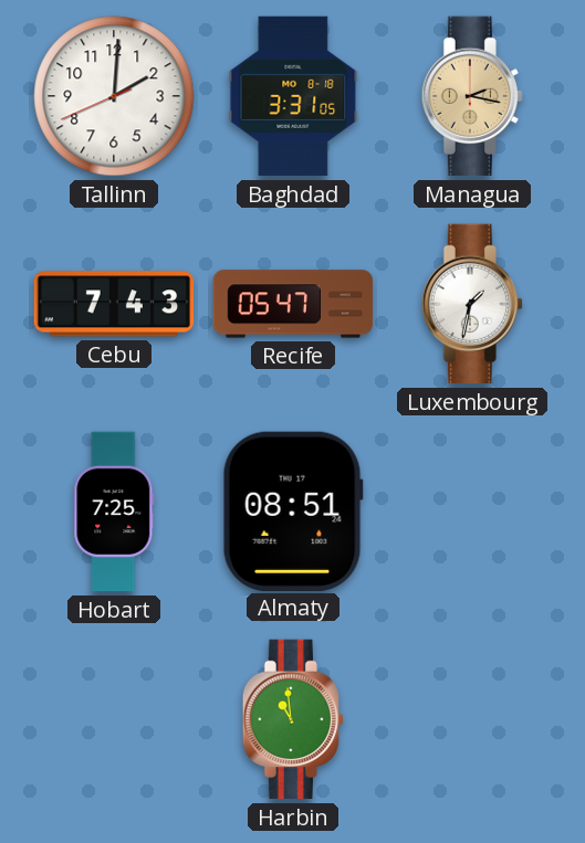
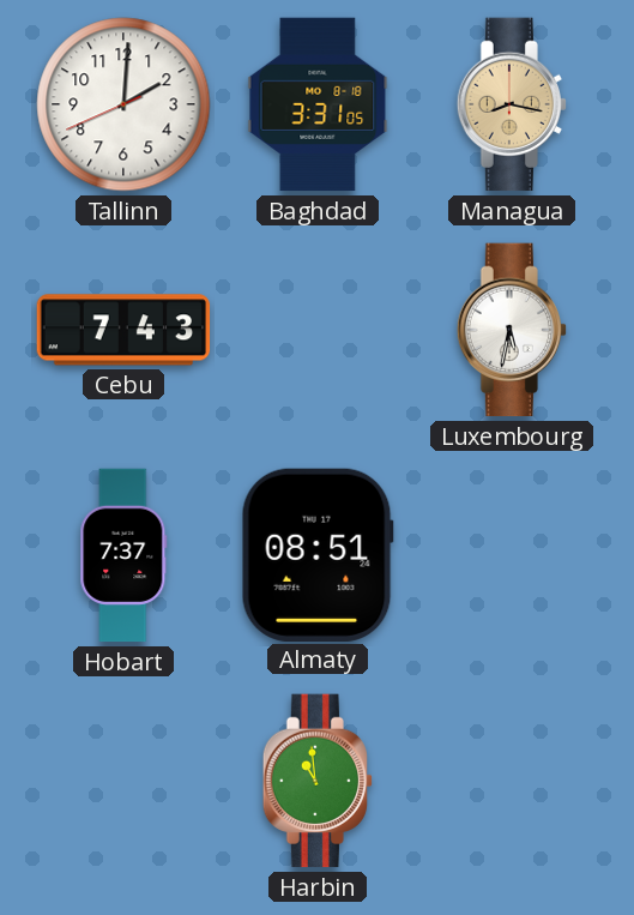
Managua: 2:17 -> 8:17
Recife: 05:47 -> none
Luxembourg: 1:32 -> 5:32
Hobart: 7:25 -> 7:37
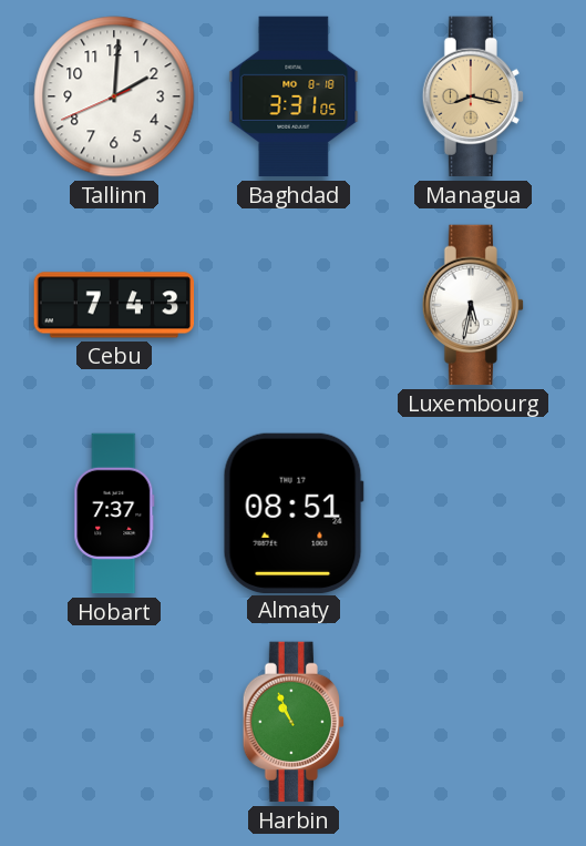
Harbin: 10:59 -> 10:56
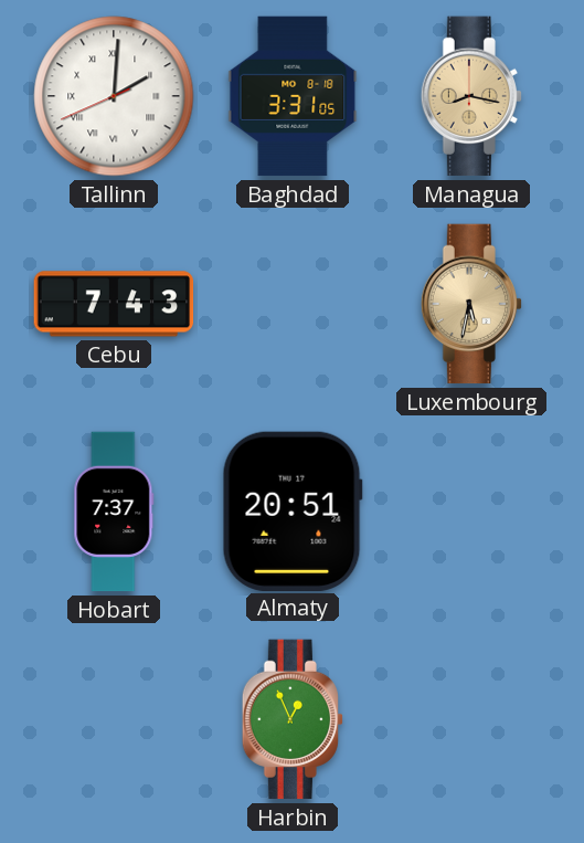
Tallinn numerals: Arabic -> Roman
Luxembourg dial: white -> champagne
Almaty: 08:51 -> 20:51
Harbin: 10:56 -> 12:56
